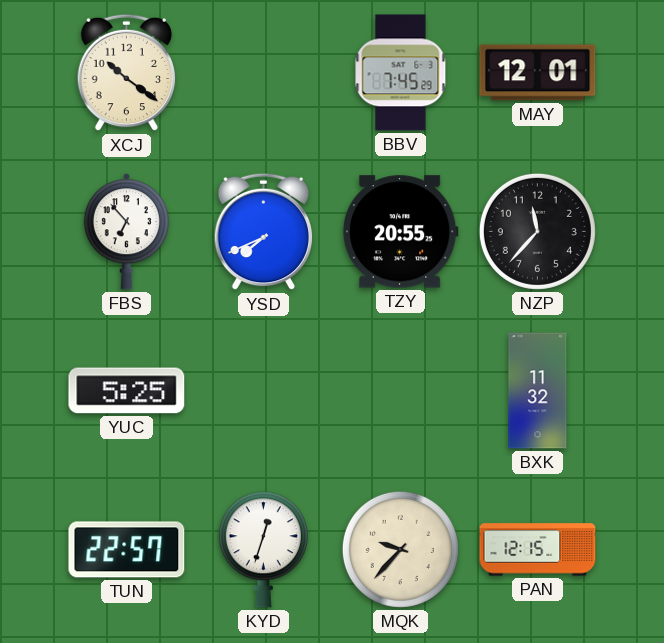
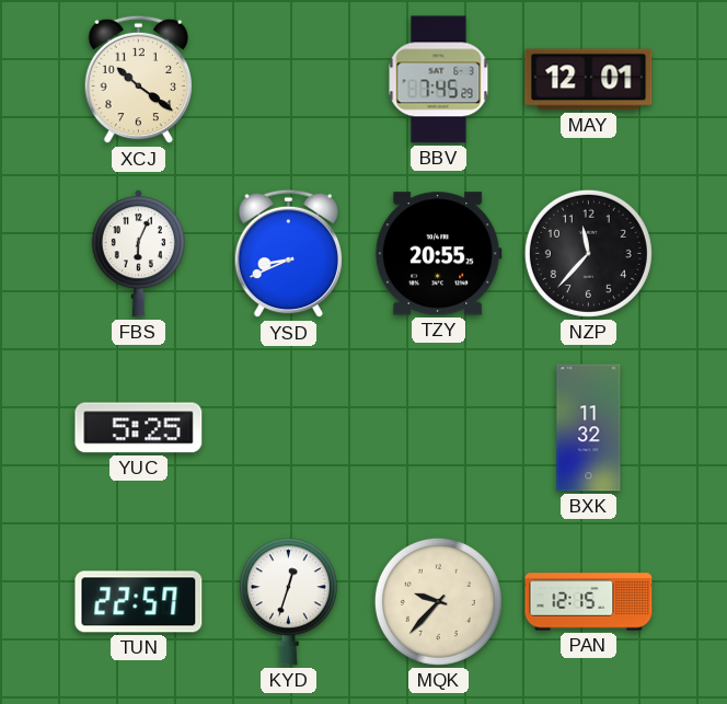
FBS: 6:53 -> 6:04
YSD: 7:41 -> 8:41
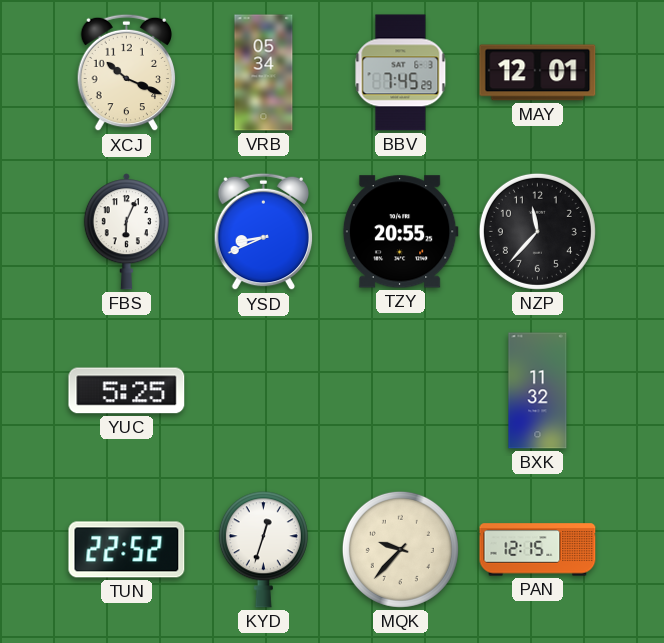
XCJ: 10:21 -> 10:19
VRB: none -> 05:34
TUN: 22:57 -> 22:52
